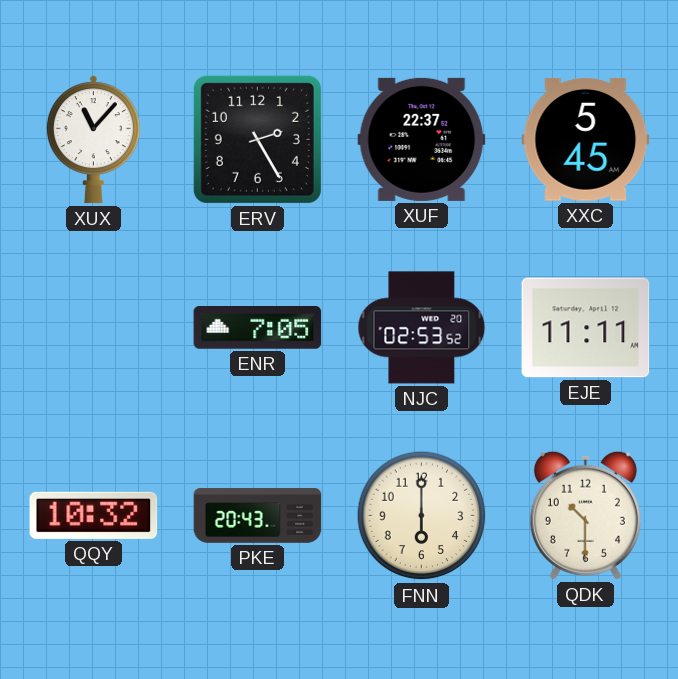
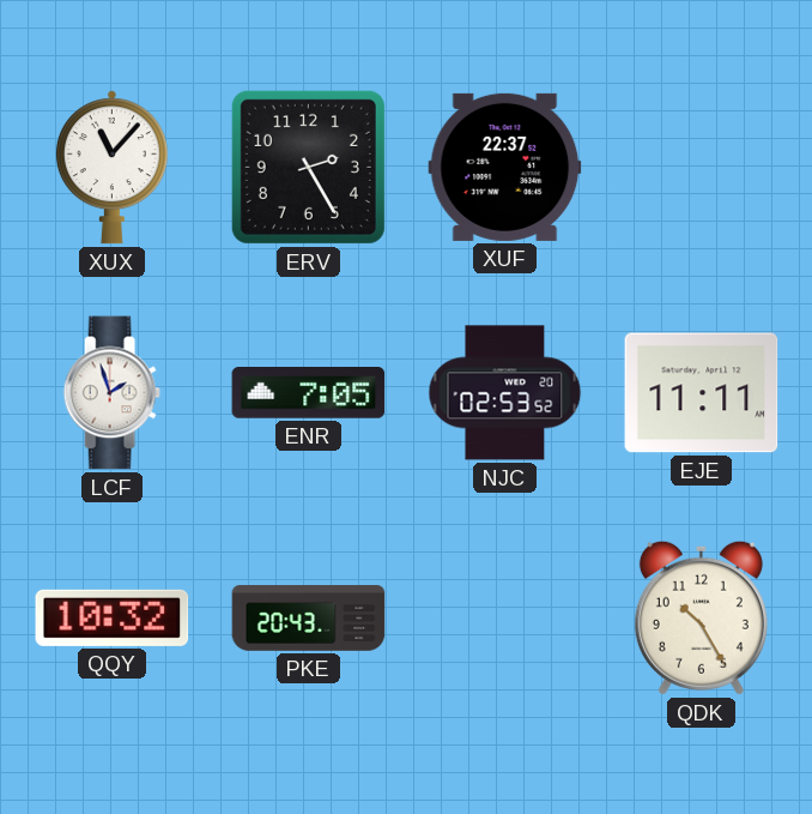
XXC: 5:45 -> none
LCF: none -> 1:57
FNN: 6:00 -> none
QDK: 10:30 -> 10:25
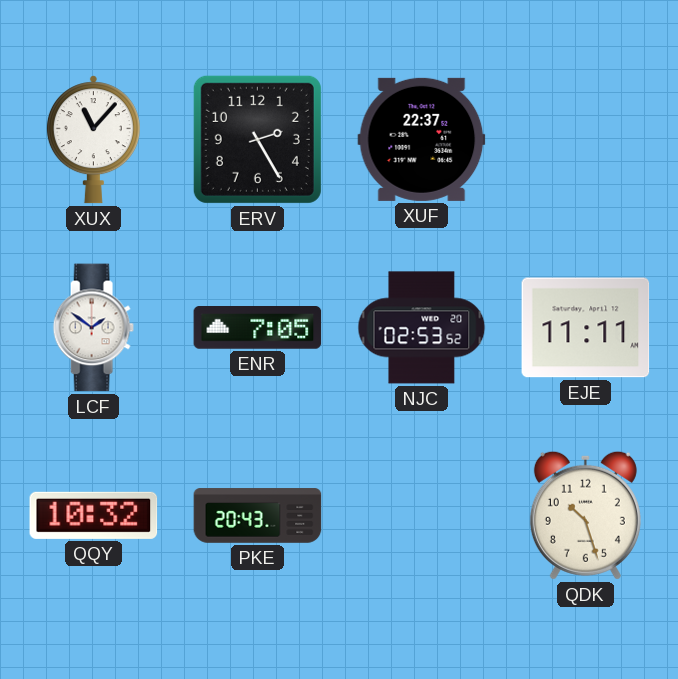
LCF: 1:57 -> 1:51
QDK: 10:25 -> 10:27
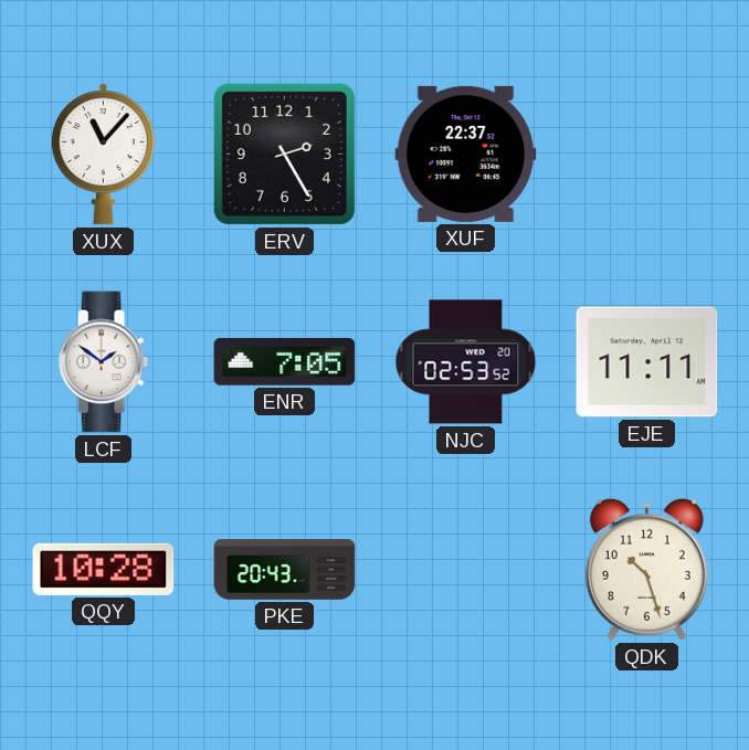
QQY: 10:32 -> 10:28
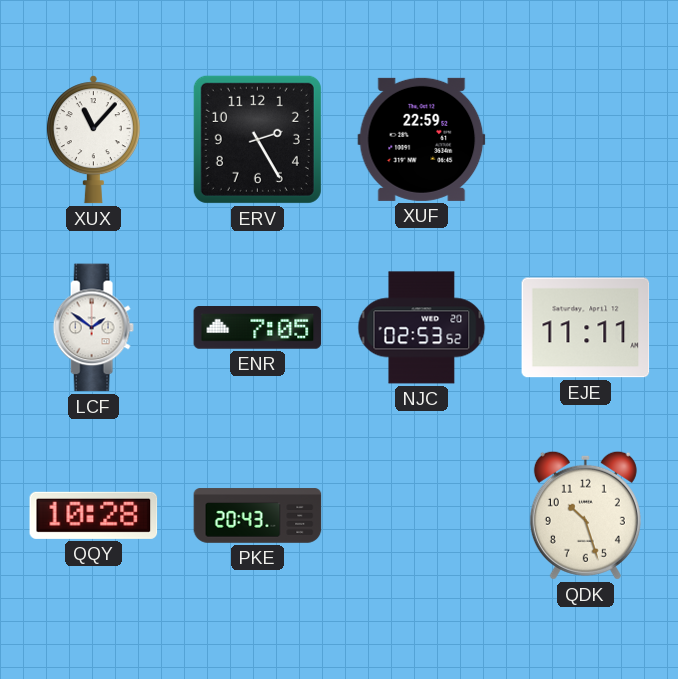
XUF: 22:37 -> 22:59
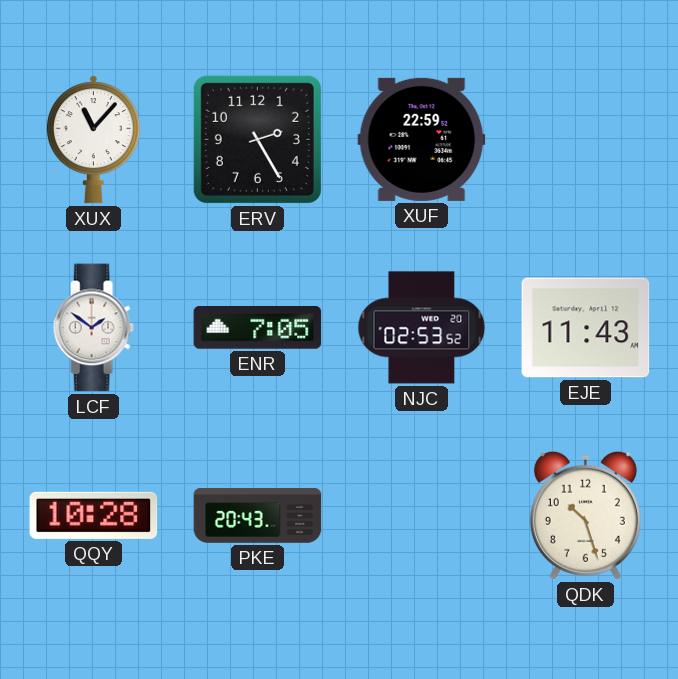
EJE: 11:11 -> 11:43
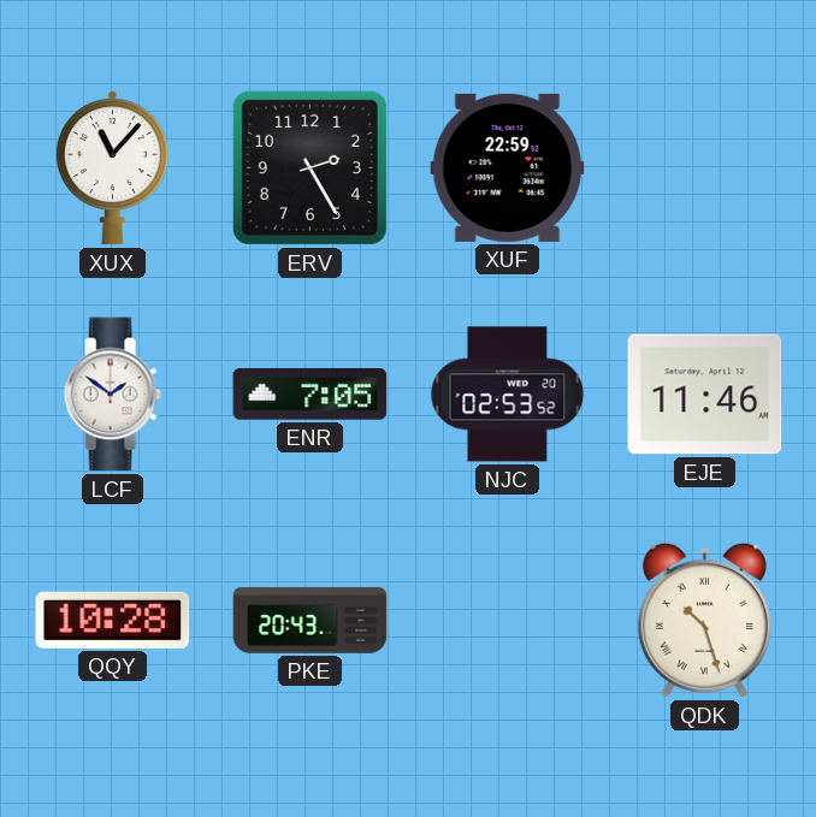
EJE: 11:43 -> 11:46
QDK numerals: Arabic -> Roman
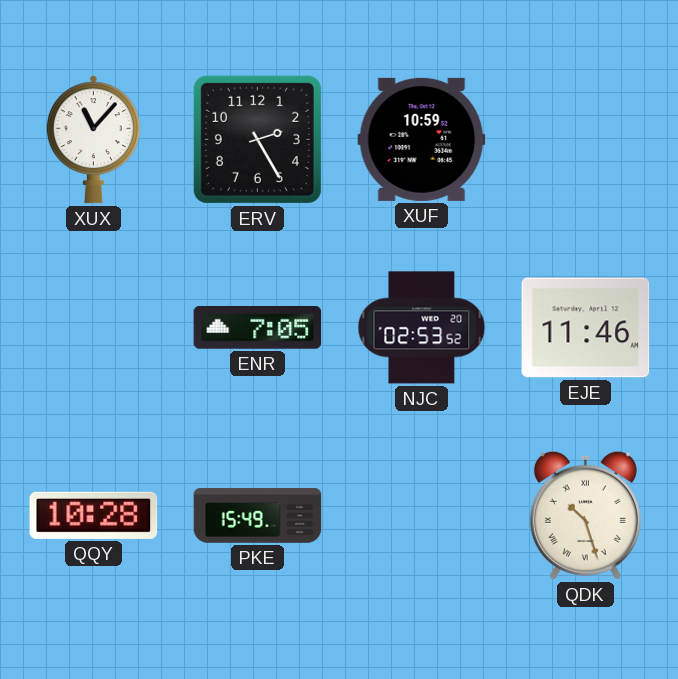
XUF: 22:59 -> 10:59
LCF: 1:51 -> none
PKE: 20:43 -> 15:49
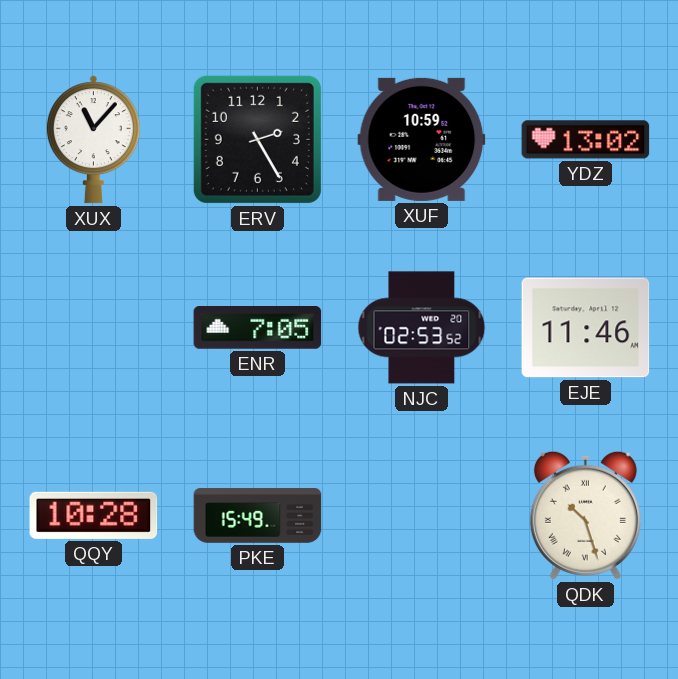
YDZ: none -> 13:02
